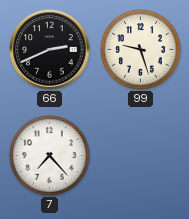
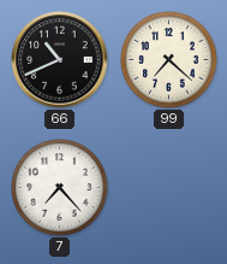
66: 2:41 -> 10:41
99: 9:27 -> 7:22
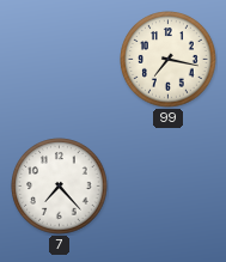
66: 10:41 -> none
99: 7:22 -> 7:17
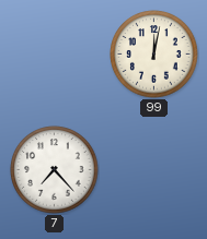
99: 7:17 -> 12:02
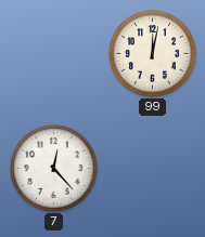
7: 7:23 -> 12:23
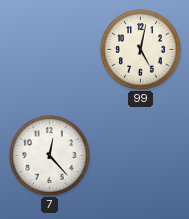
99: 12:02 -> 5:02
